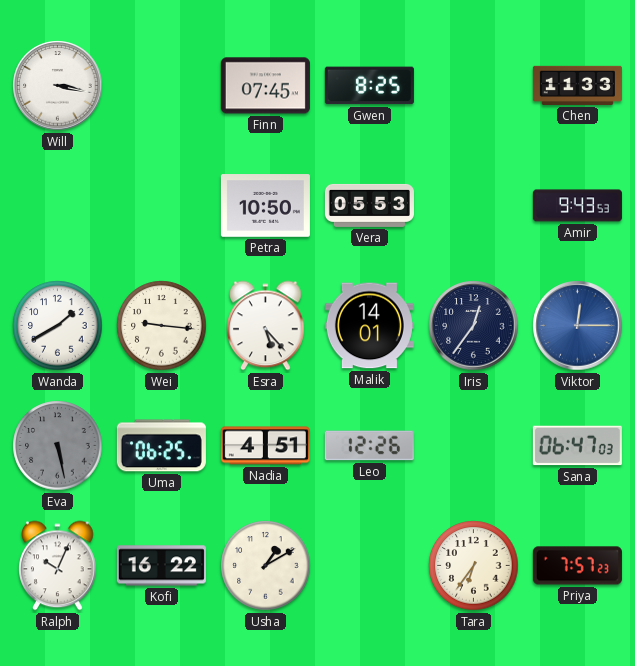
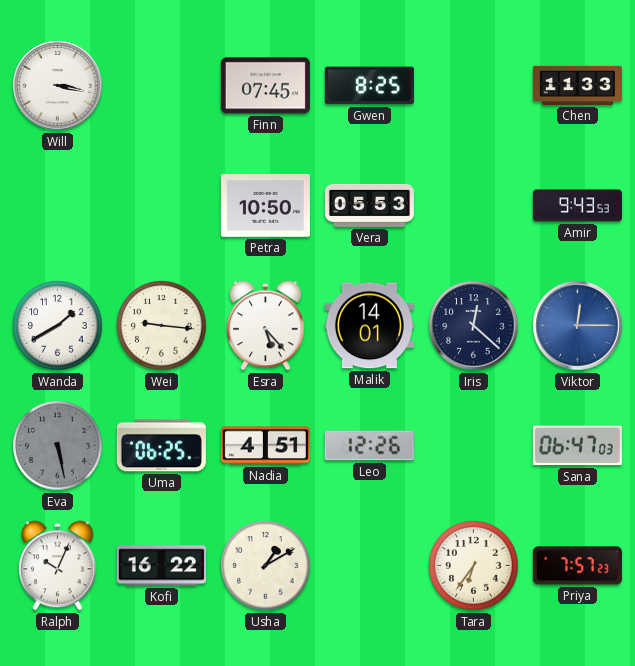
Iris: 12:36 -> 12:22
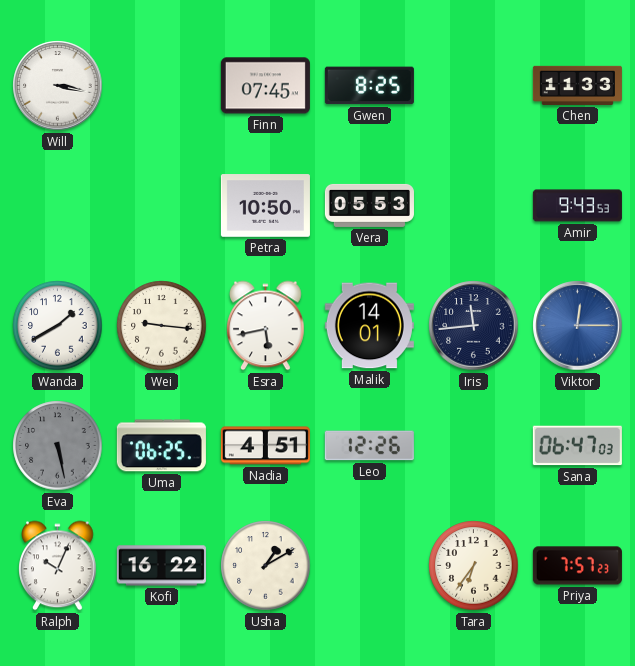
Esra: 5:23 -> 5:43
Iris: 12:22 -> 11:44
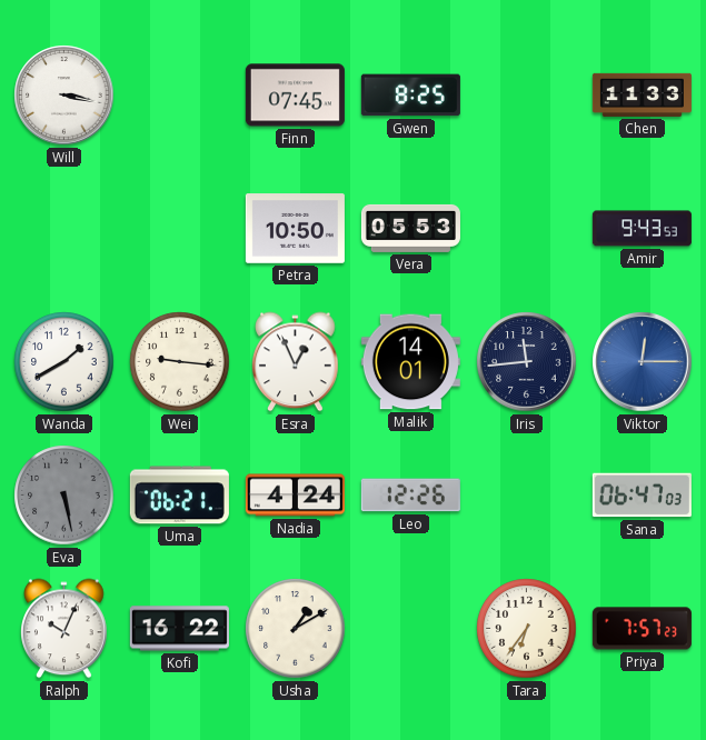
Esra: 5:43 -> 12:56
Uma: 06:25 -> 06:21
Nadia: 4:51 -> 4:24
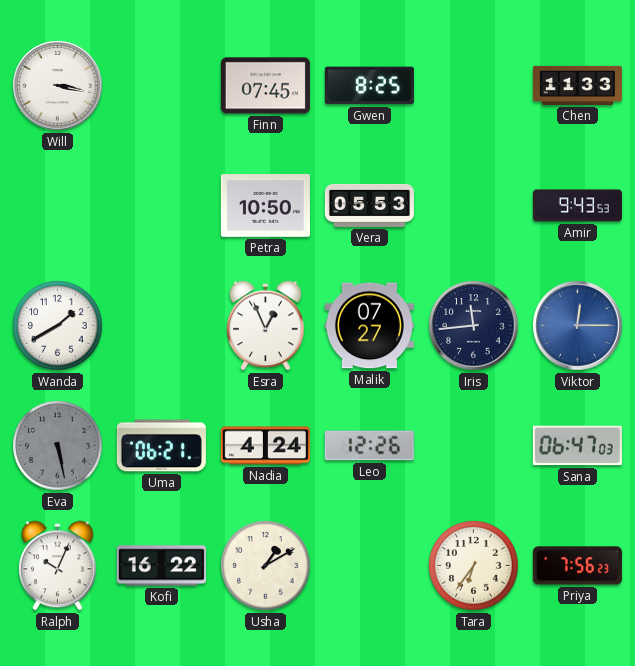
Wei: 9:16 -> none
Malik: 14:01 -> 07:27
Priya: 7:57 -> 7:56
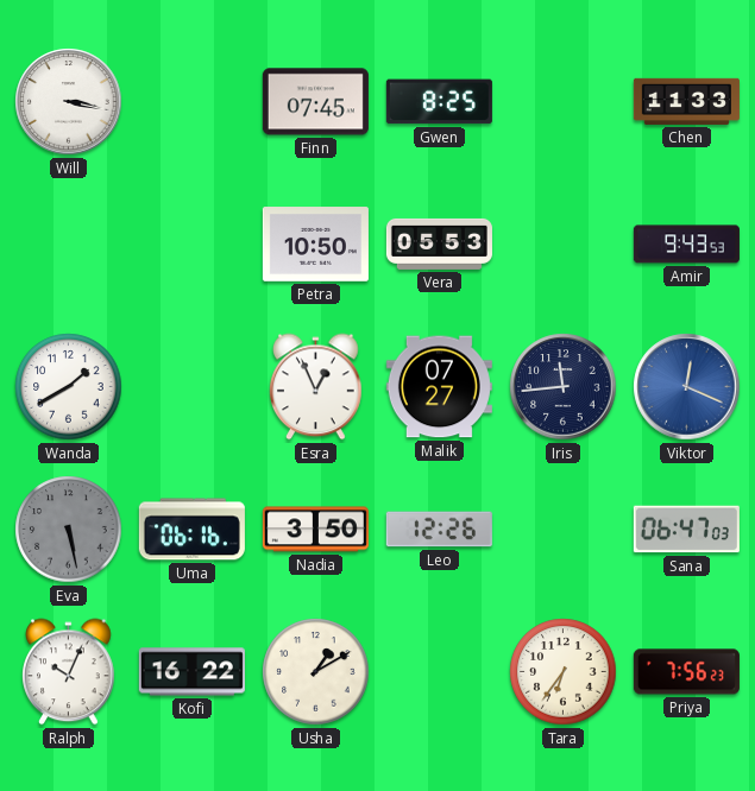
Viktor: 12:15 -> 12:19
Uma: 06:21 -> 06:16
Nadia: 4:24 -> 3:50
